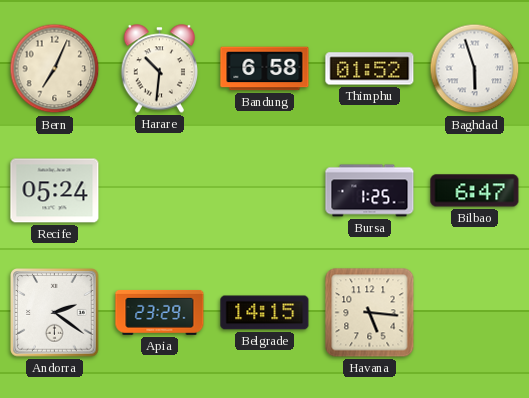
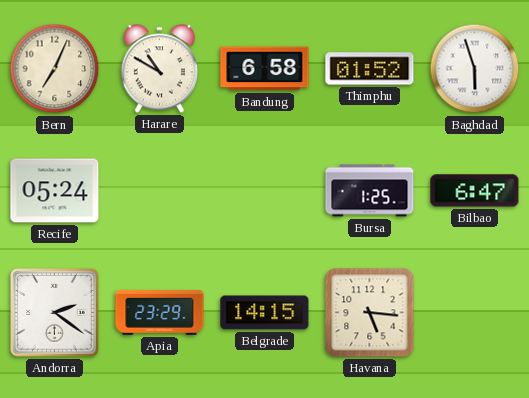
Harare: 10:31 -> 10:50
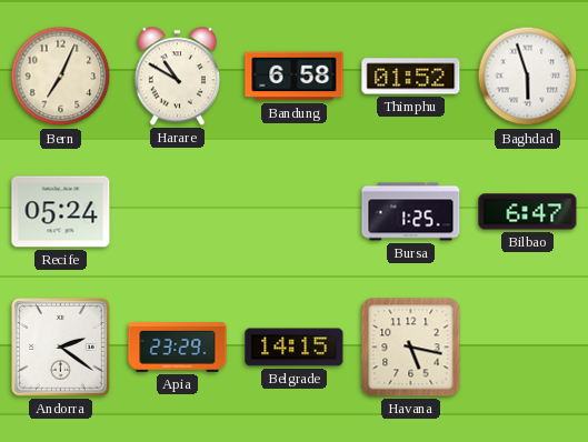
Havana: 5:16 -> 5:17
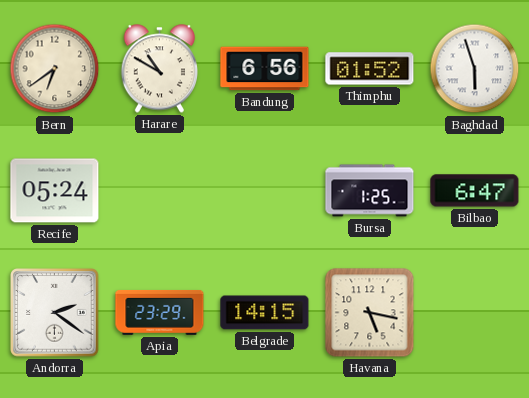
Bern: 7:04 -> 6:39
Bandung: 6:58 -> 6:56
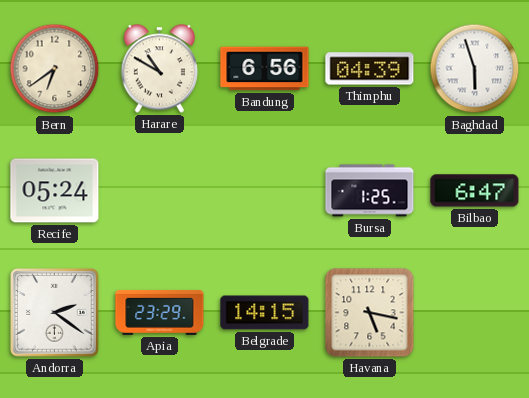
Thimphu: 01:52 -> 04:39
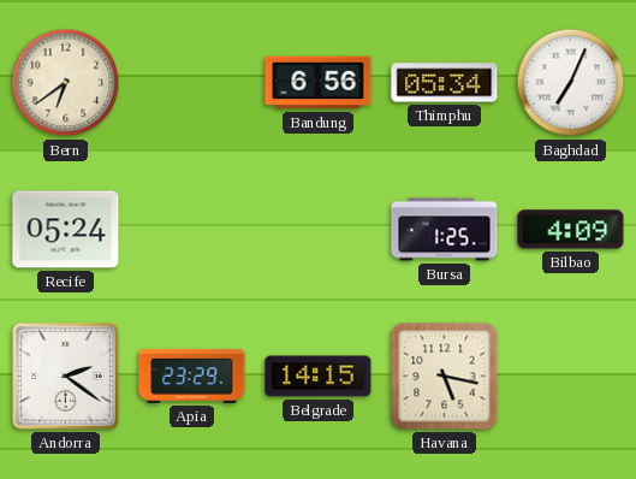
Harare: 10:50 -> none
Thimphu: 04:39 -> 05:34
Baghdad: 5:57 -> 7:04
Bilbao: 6:47 -> 4:09
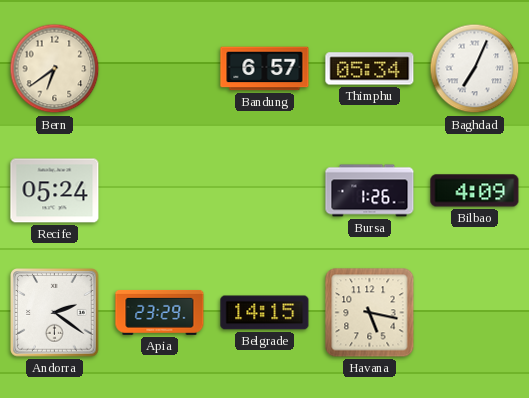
Bandung: 6:56 -> 6:57
Bursa: 1:25 -> 1:26
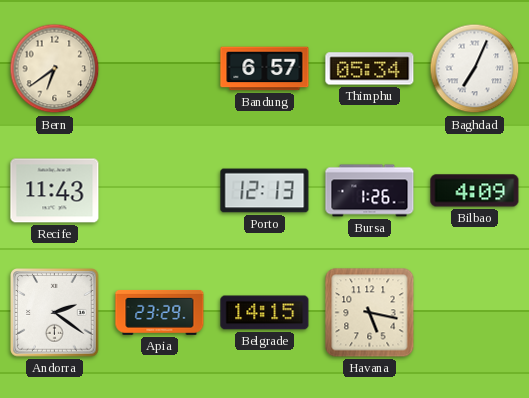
Recife: 05:24 -> 11:43
Porto: none -> 12:13
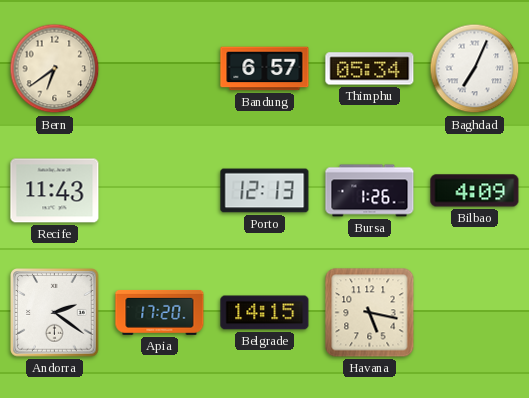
Apia: 23:29 -> 17:20
